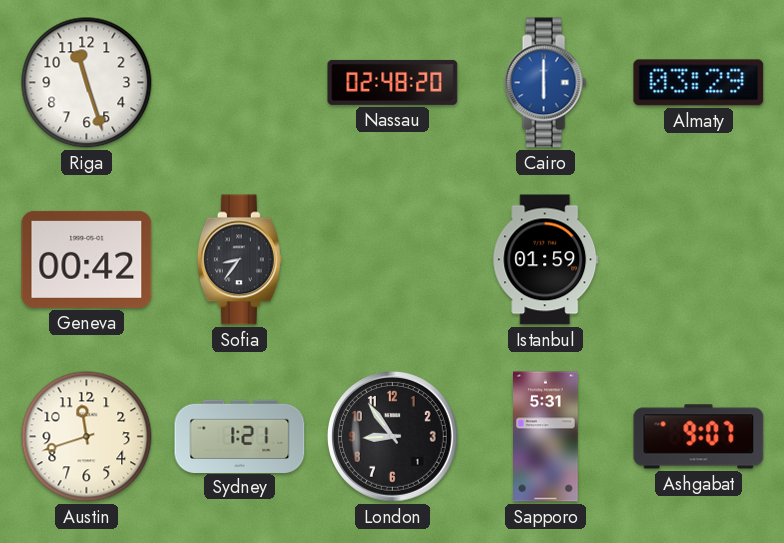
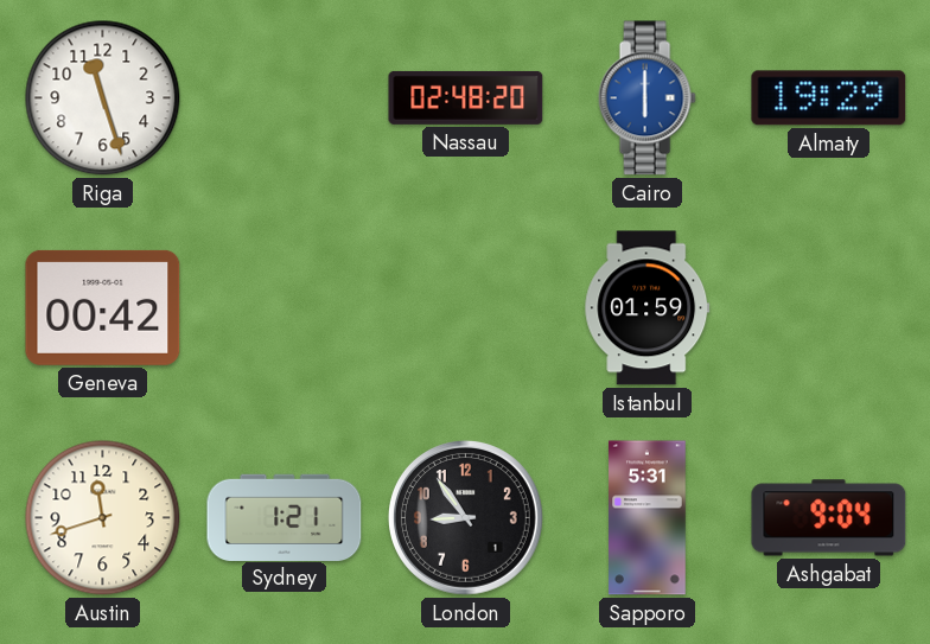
Almaty: 03:29 -> 19:29
Sofia: 8:36 -> none
Ashgabat: 9:07 -> 9:04
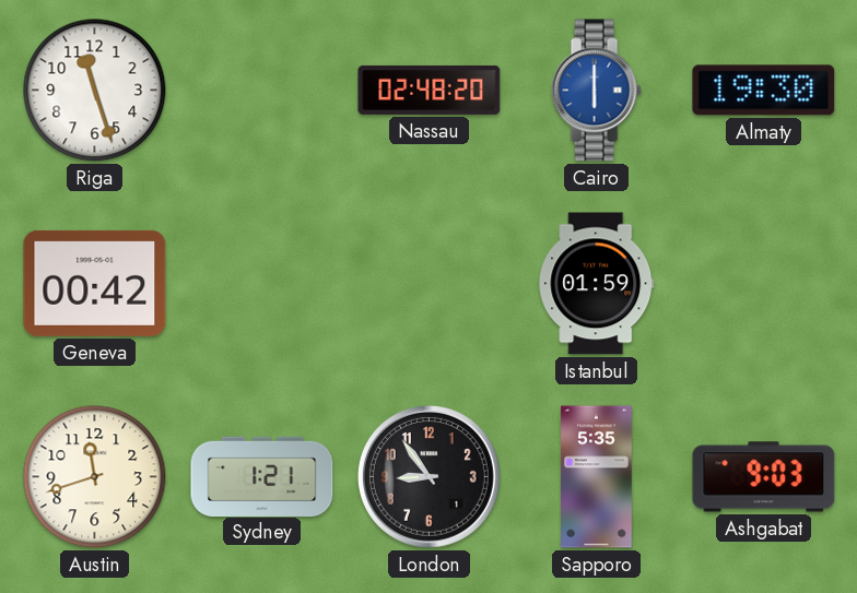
Almaty: 19:29 -> 19:30
Sapporo: 5:31 -> 5:35
Ashgabat: 9:04 -> 9:03
